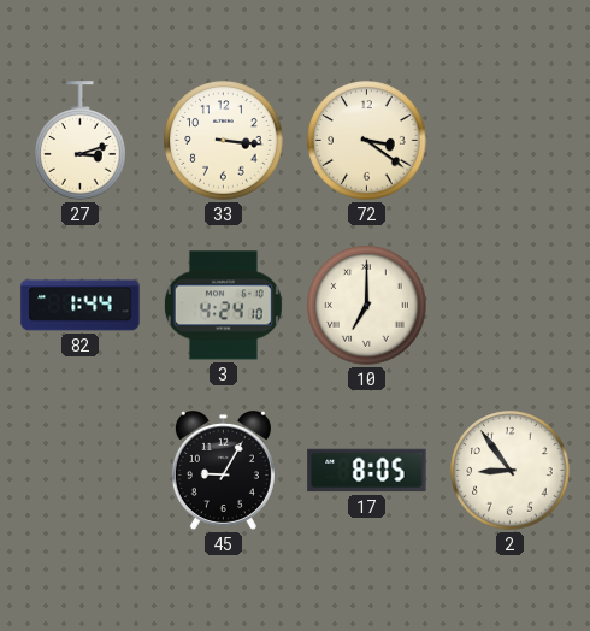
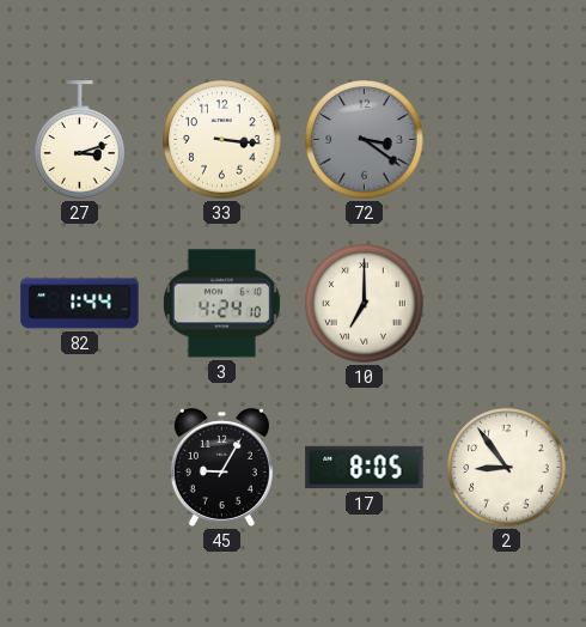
72 dial: cream -> grey
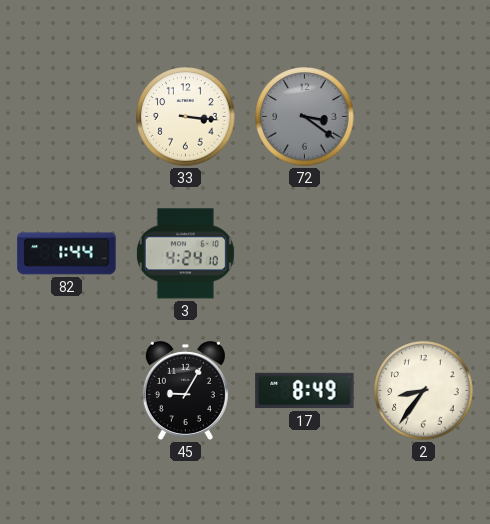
27: 3:12 -> none
10: 7:00 -> none
17: 8:05 -> 8:49
2: 8:54 -> 8:36
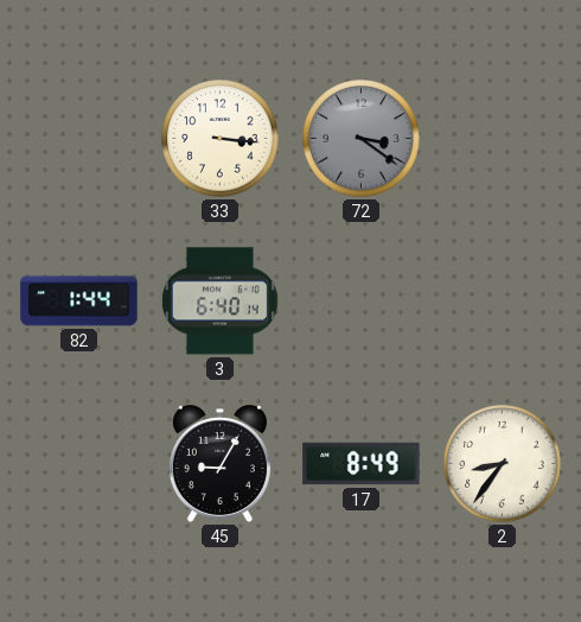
3: 4:24 -> 6:40
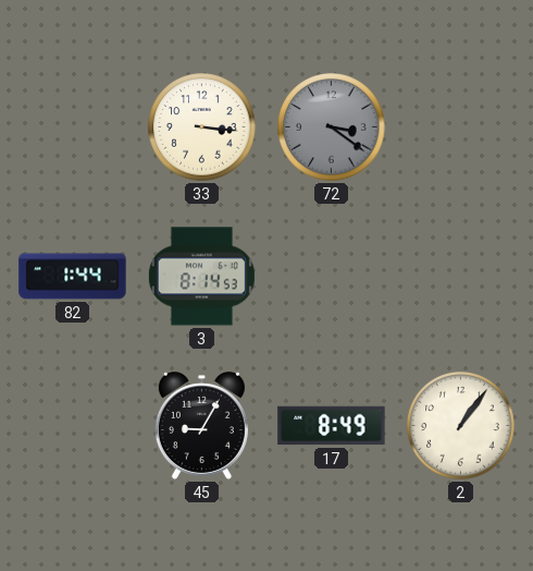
3: 6:40 -> 8:14
2: 8:36 -> 1:06
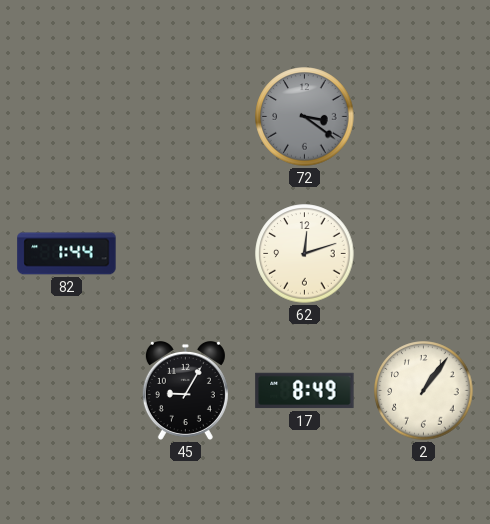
33: 3:16 -> none
3: 8:14 -> none
62: none -> 12:12
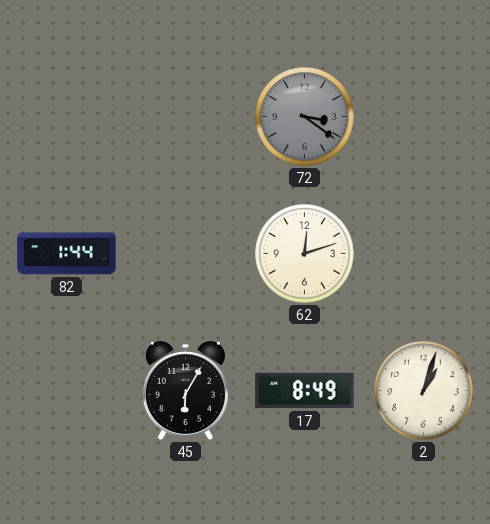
45: 9:05 -> 6:05
2: 1:06 -> 1:03
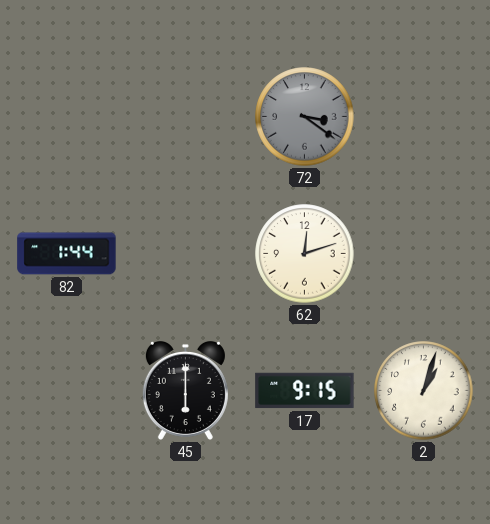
45: 6:05 -> 6:00
17: 8:49 -> 9:15
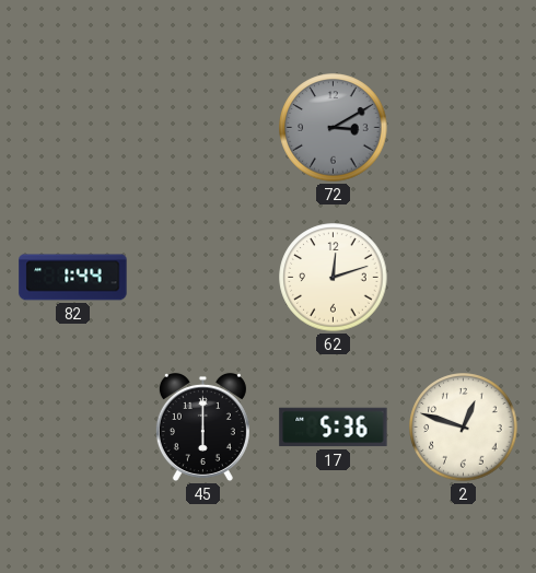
72: 3:21 -> 3:10
17: 9:15 -> 5:36
2: 1:03 -> 12:48
